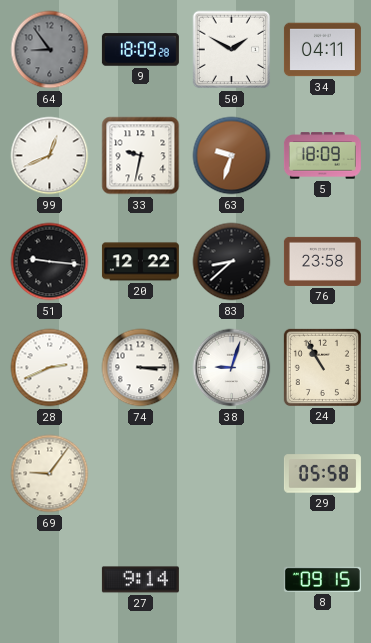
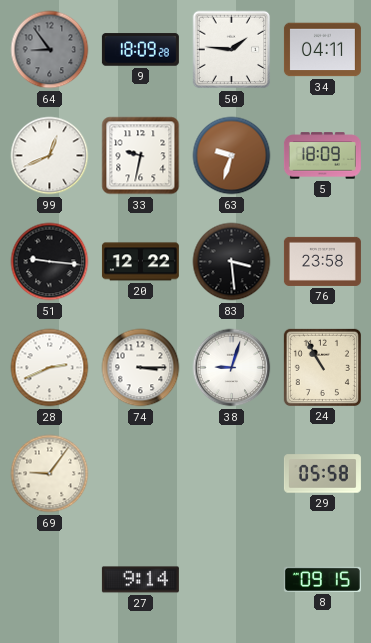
50: 1:50 -> 1:46
83: 8:38 -> 3:29
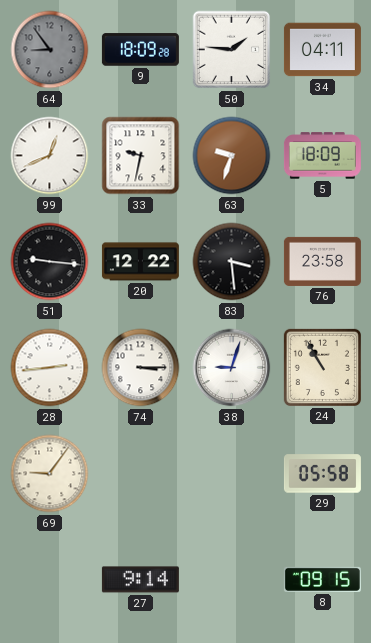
28: 2:41 -> 2:44
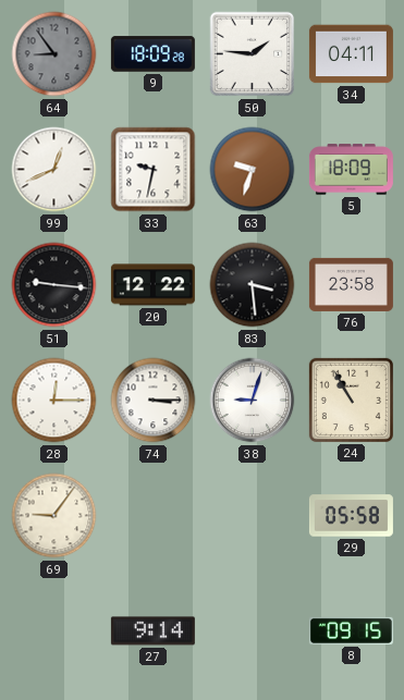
28: 2:44 -> 12:15
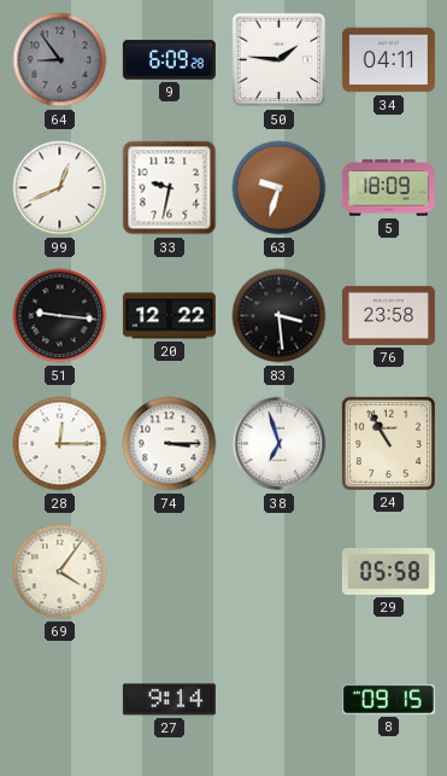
9: 18:09 -> 6:09
38: 9:03 -> 6:57
69: 9:06 -> 4:06
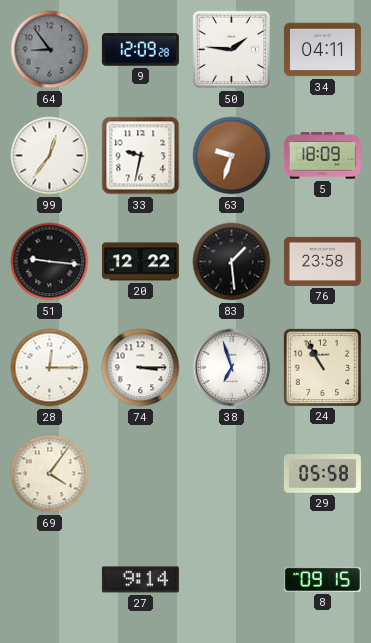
9: 6:09 -> 12:09
99: 12:41 -> 12:36
83: 3:29 -> 1:29
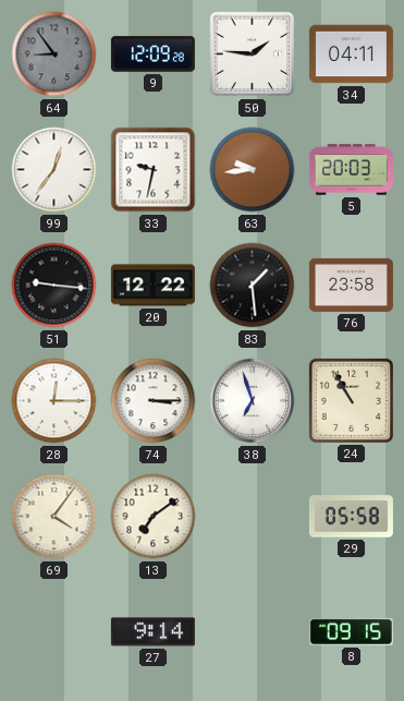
63: 9:33 -> 9:44
5: 18:09 -> 20:03
13: none -> 7:09
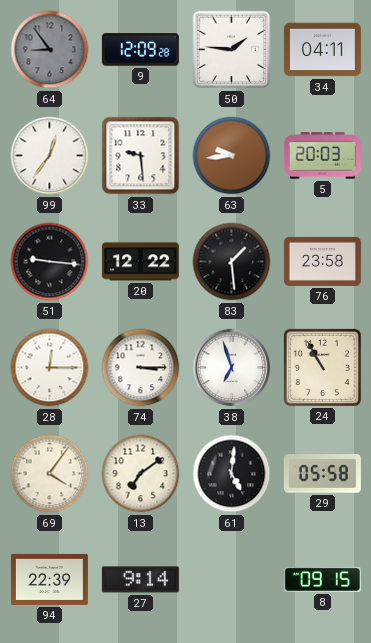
33: 9:32 -> 9:29
61: none -> 5:01
94: none -> 22:39
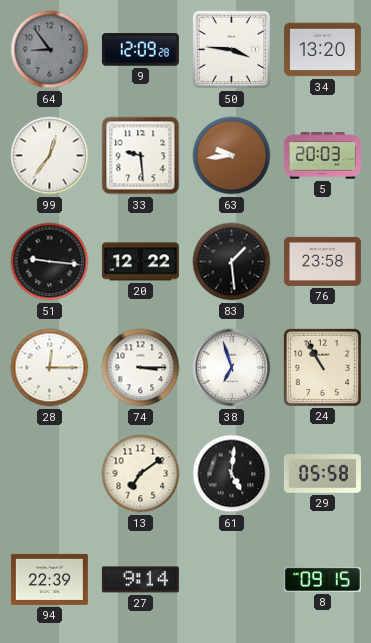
50: 1:46 -> 3:46
34: 04:11 -> 13:20
69: 4:06 -> none
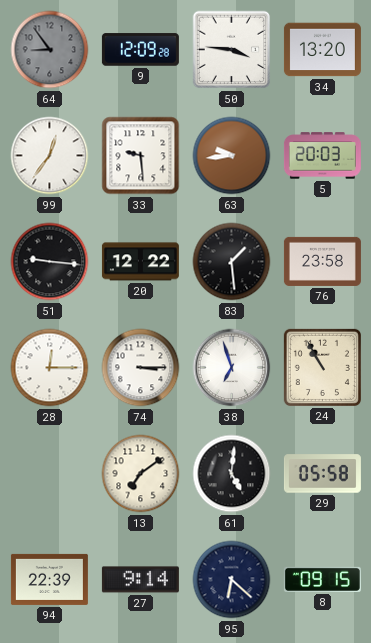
95: none -> 6:22
